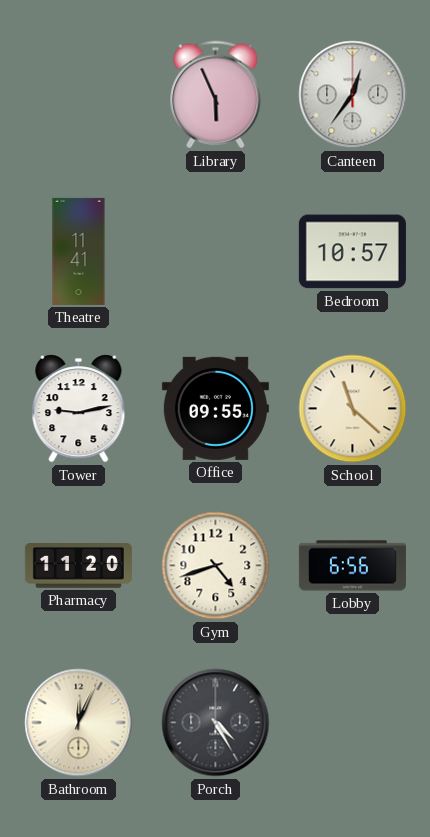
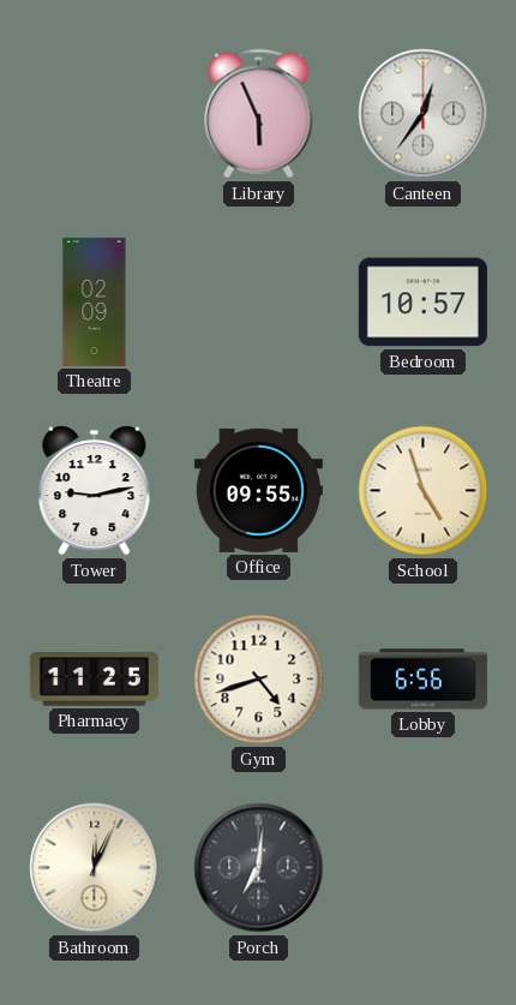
Theatre: 11:41 -> 02:09
School: 11:22 -> 4:57
Pharmacy: 11:20 -> 11:25
Porch: 4:25 -> 7:01
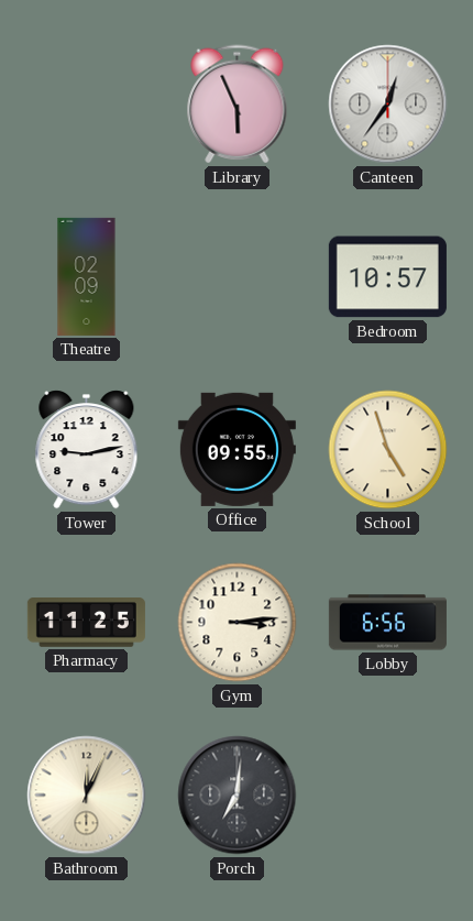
Gym: 4:42 -> 3:14
